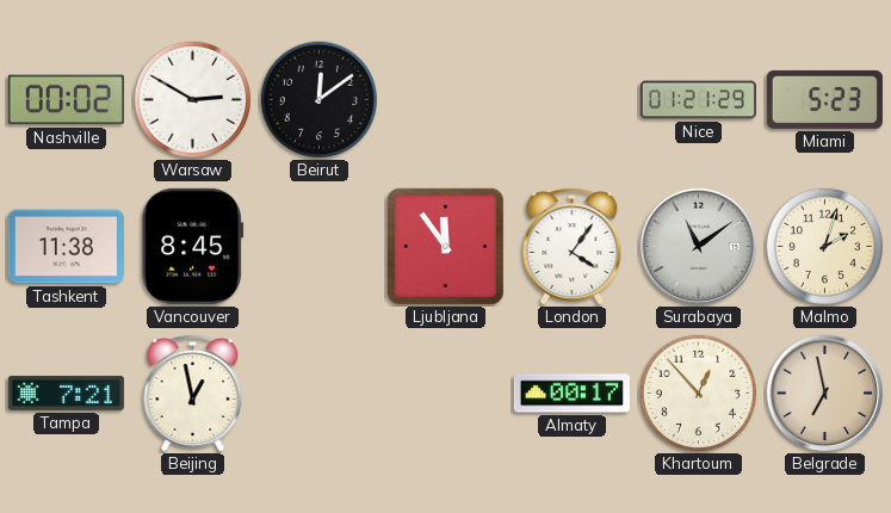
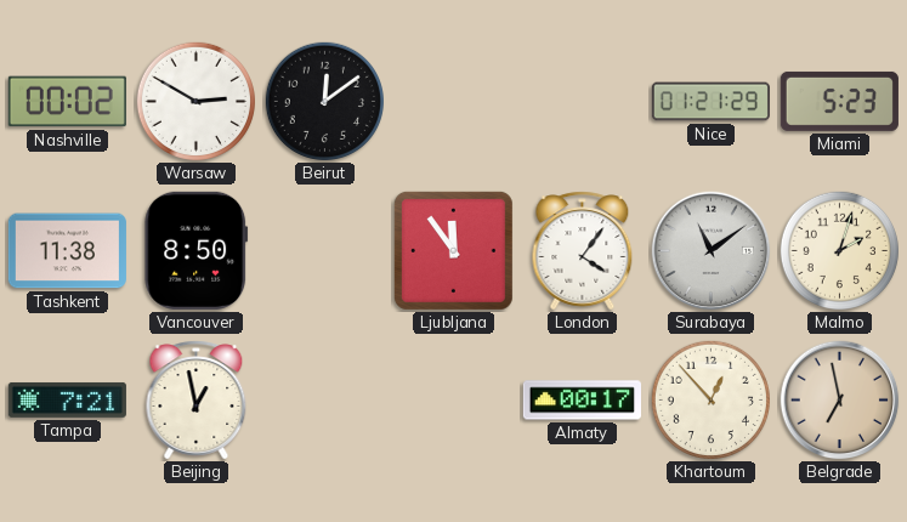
Vancouver: 8:45 -> 8:50
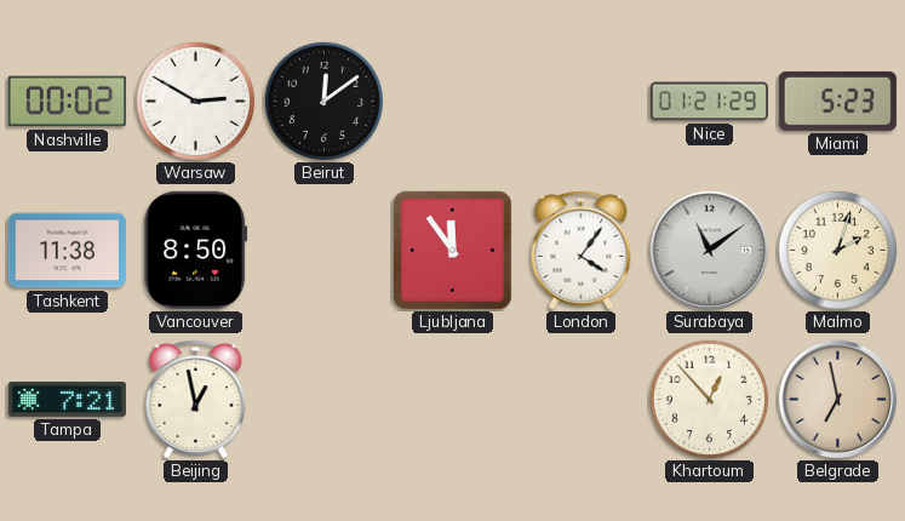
Almaty: 00:17 -> none
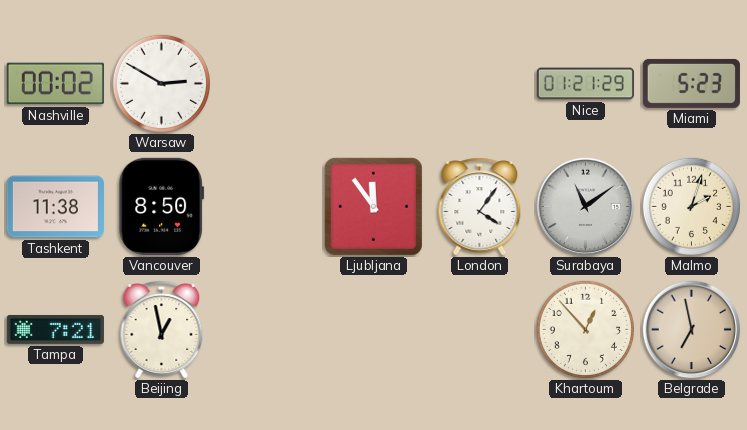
Beirut: 12:09 -> none
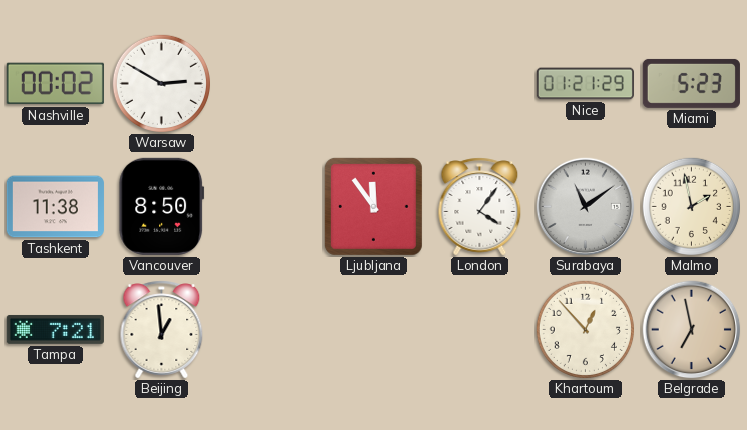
Malmo: 2:03 -> 1:58
Beijing: 12:58 -> 12:59
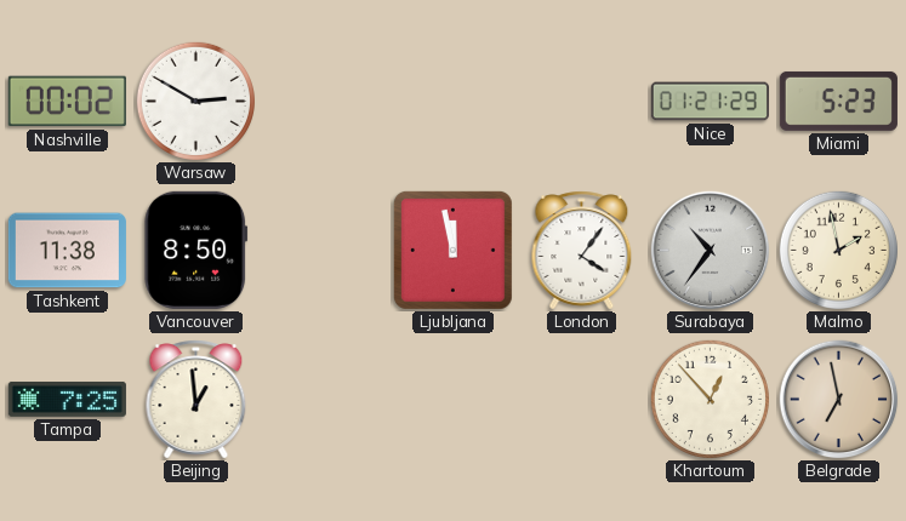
Ljubljana: 11:54 -> 11:58
Surabaya: 11:09 -> 10:36
Tampa: 7:21 -> 7:25
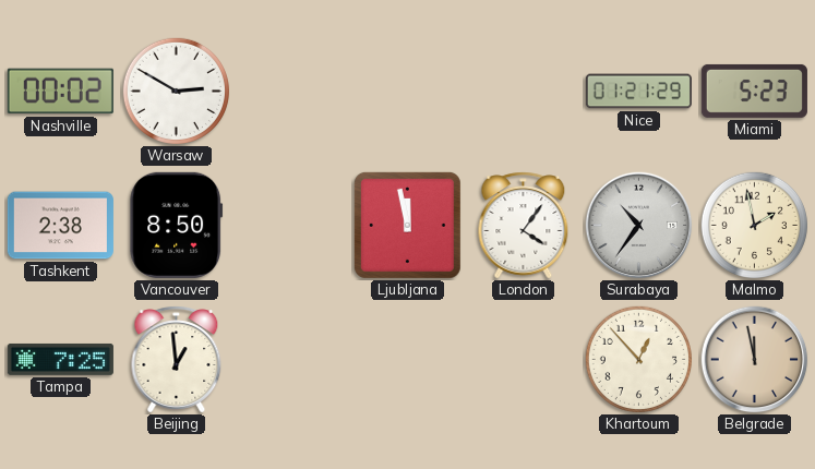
Tashkent: 11:38 -> 2:38
Belgrade: 6:58 -> 11:58
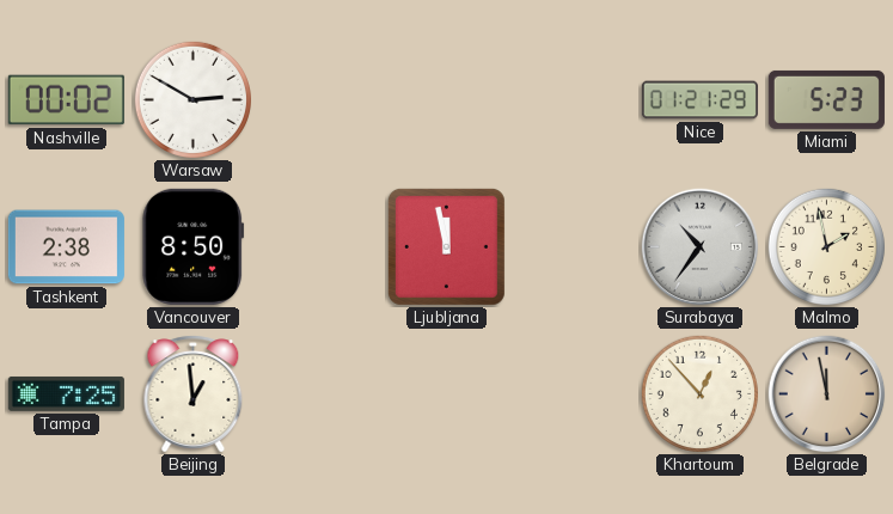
London: 4:06 -> none
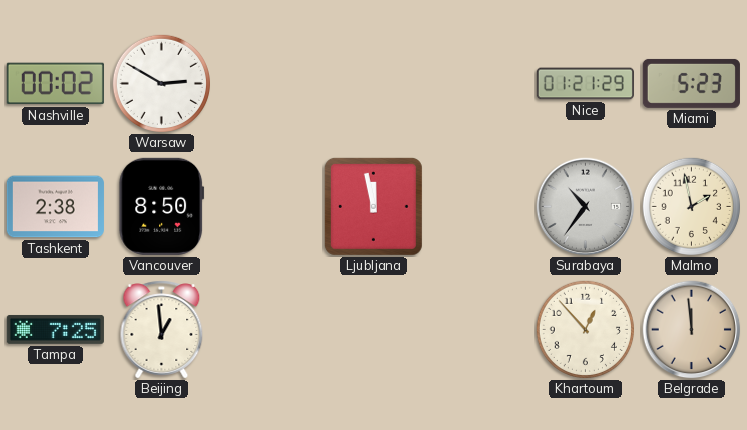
Belgrade: 11:58 -> 11:59
